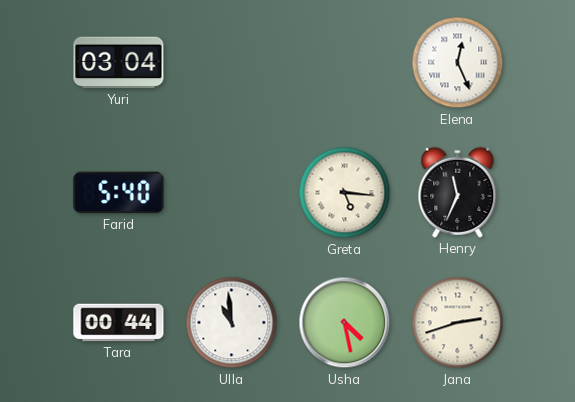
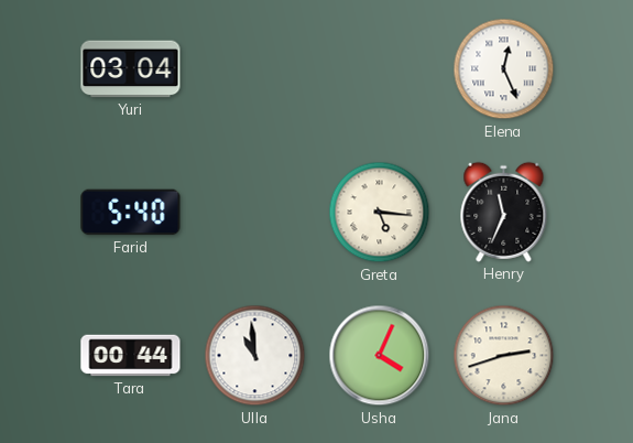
Usha: 4:28 -> 4:04
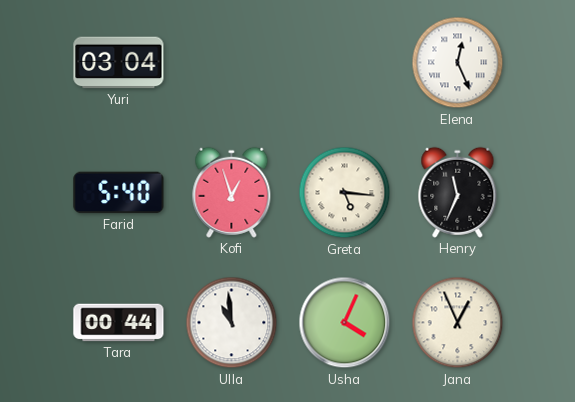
Kofi: none -> 12:57
Jana: 2:42 -> 12:56
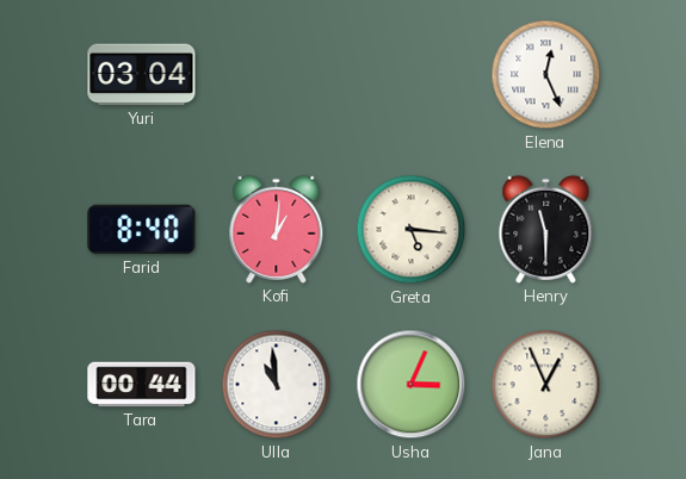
Farid: 5:40 -> 8:40
Kofi: 12:57 -> 1:01
Henry: 11:34 -> 11:30
Usha: 4:04 -> 3:04
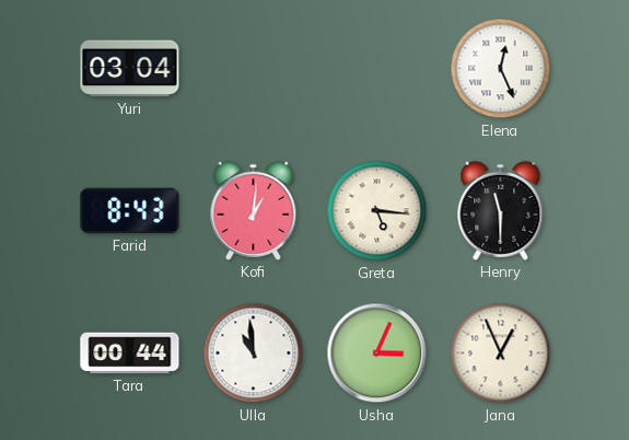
Farid: 8:40 -> 8:43
